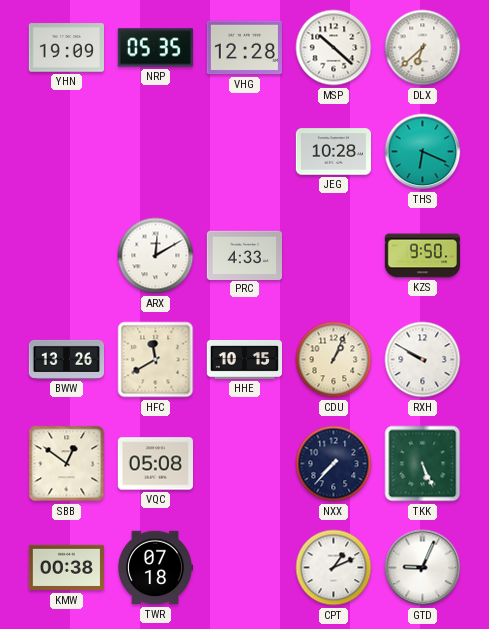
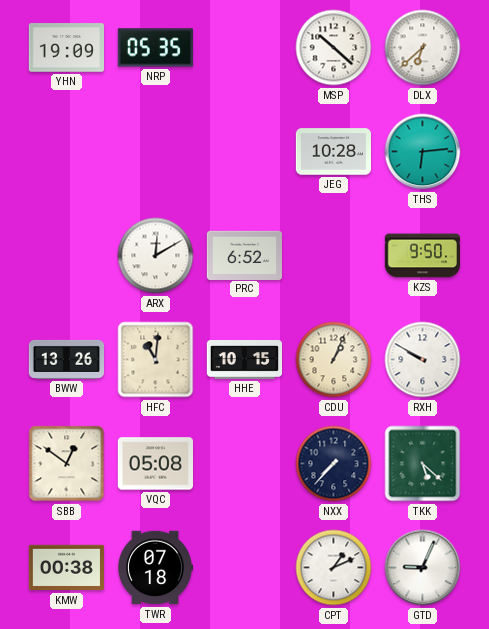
VHG: 12:28 -> none
THS: 6:19 -> 6:14
PRC: 4:33 -> 6:52
HFC: 11:40 -> 11:01
TKK: 5:26 -> 5:22
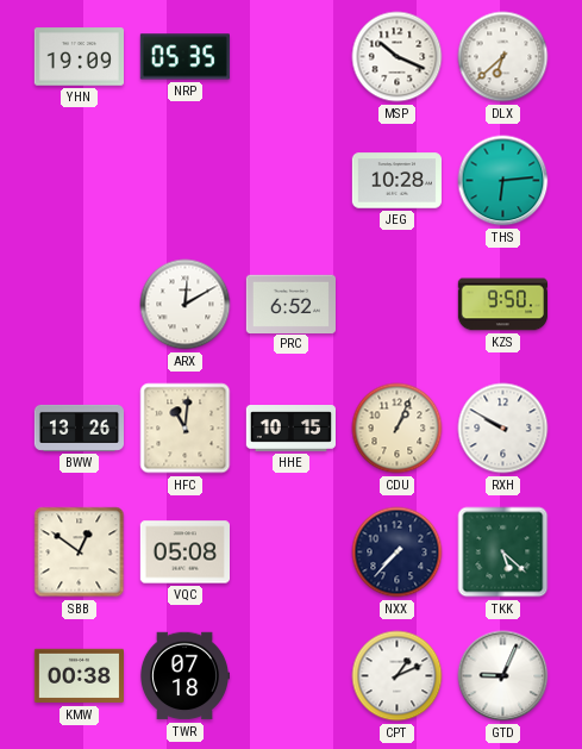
MSP: 10:22 -> 10:19
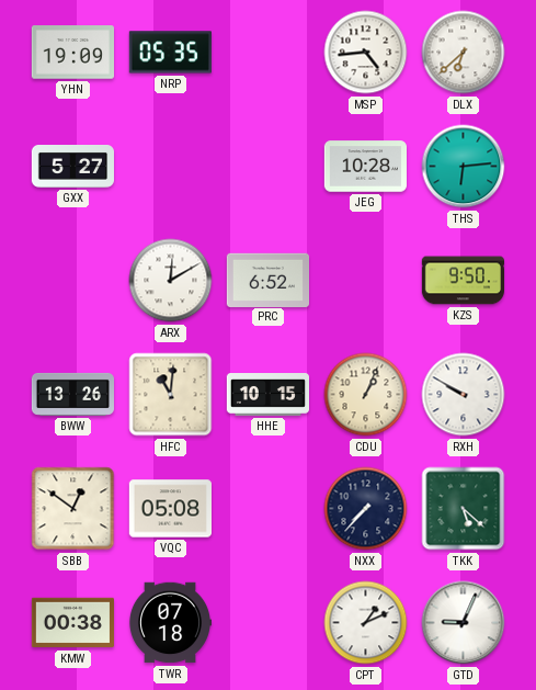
MSP: 10:19 -> 4:44
GXX: none -> 5:27
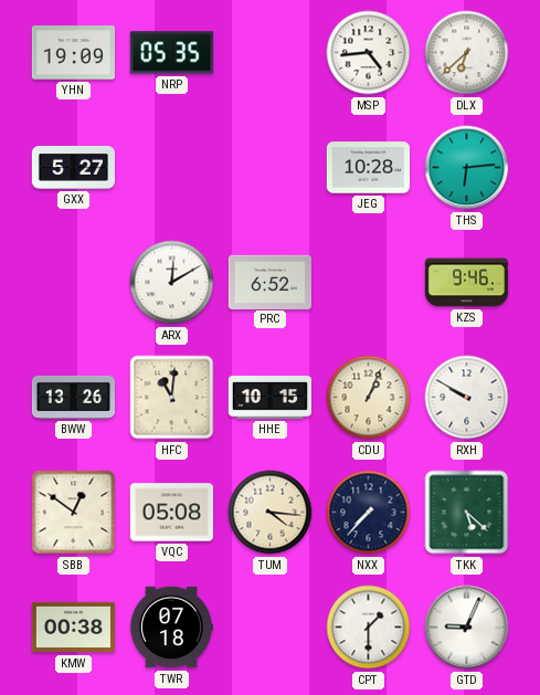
KZS: 9:50 -> 9:46
TUM: none -> 4:16
CPT: 1:11 -> 1:30
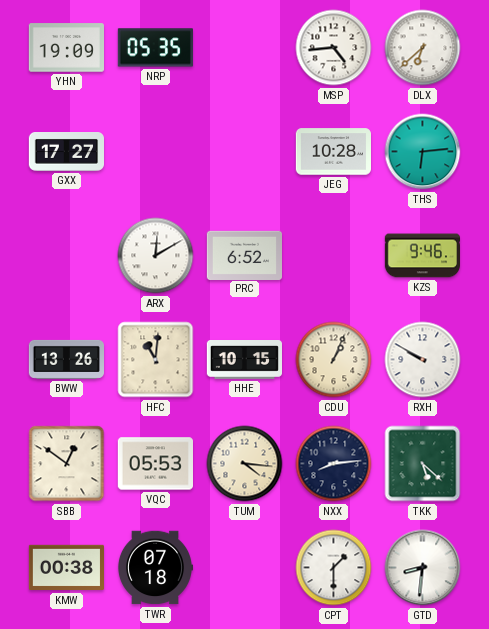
GXX: 5:27 -> 17:27
VQC: 05:08 -> 05:53
NXX: 7:37 -> 8:14
GTD: 9:04 -> 8:31
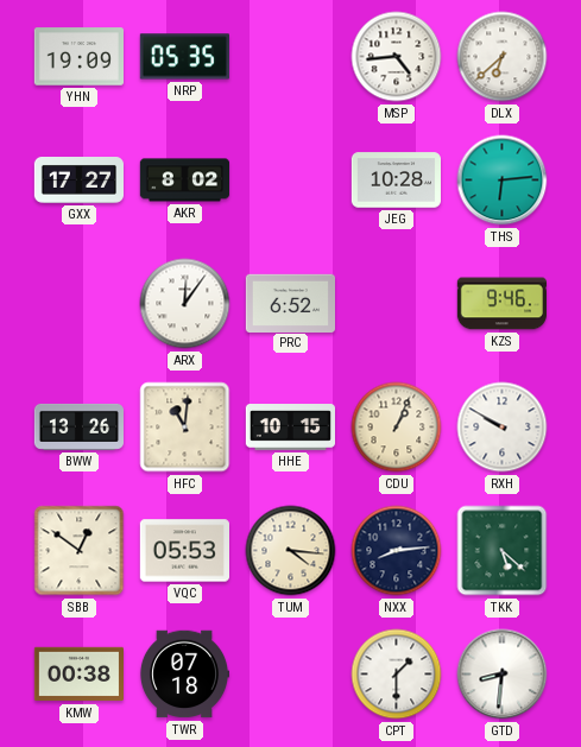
AKR: none -> 8:02
ARX: 12:10 -> 12:06
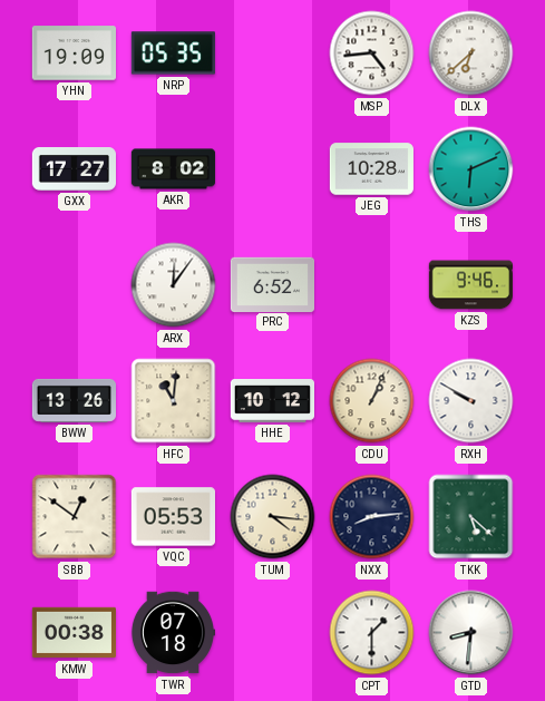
THS: 6:14 -> 6:11
HHE: 10:15 -> 10:12
